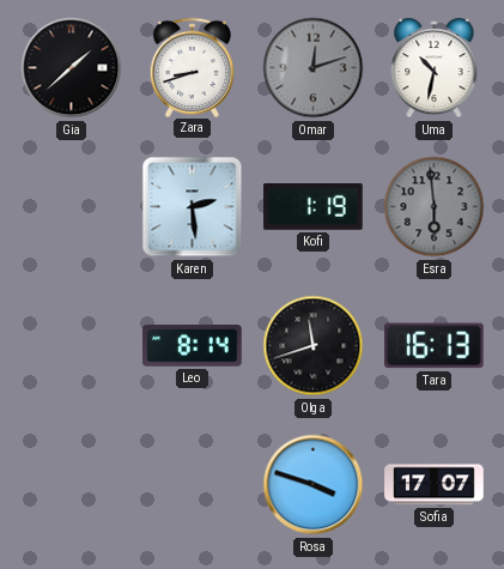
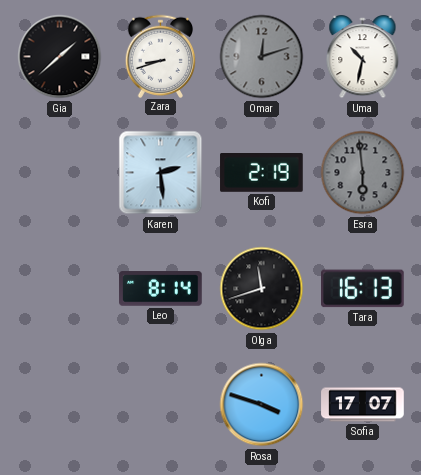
Kofi: 1:19 -> 2:19
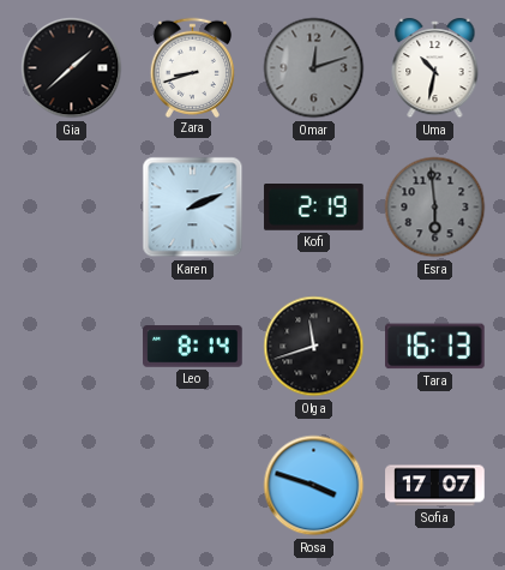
Karen: 2:29 -> 2:11
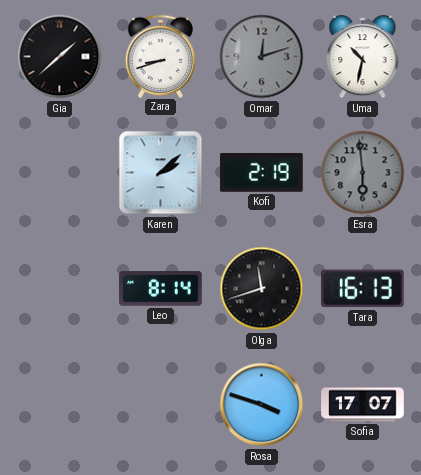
Karen: 2:11 -> 2:08
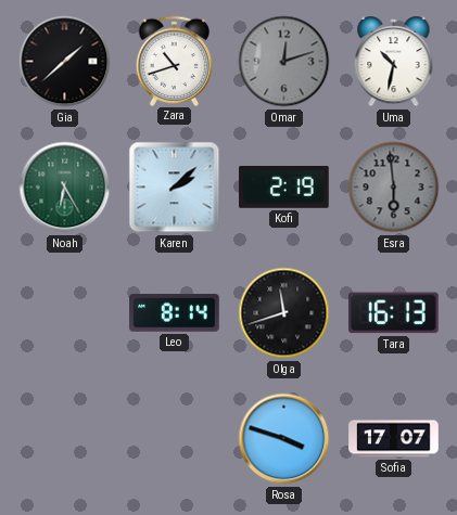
Zara: 8:42 -> 10:42
Noah: none -> 6:25
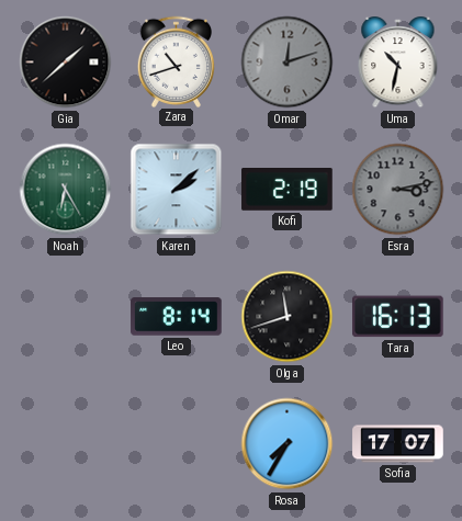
Esra: 5:59 -> 3:13
Rosa: 3:48 -> 7:35
